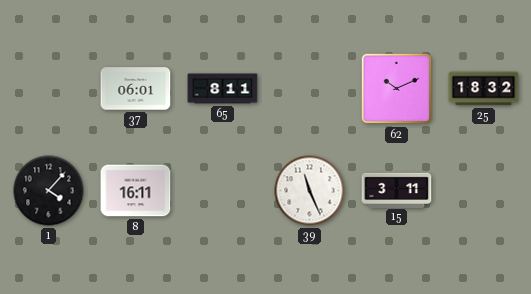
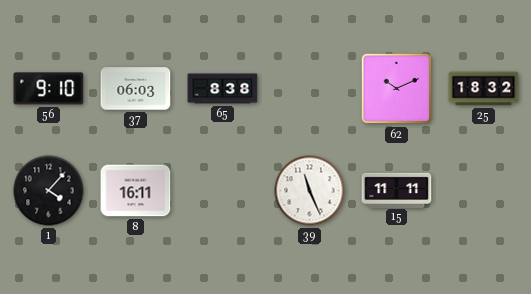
56: none -> 9:10
37: 06:01 -> 06:03
65: 8:11 -> 8:38
15: 3:11 -> 11:11
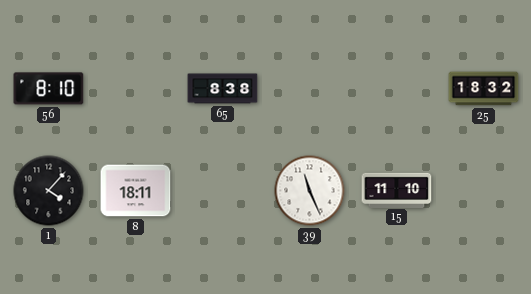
56: 9:10 -> 8:10
37: 06:03 -> none
62: 10:11 -> none
8: 16:11 -> 18:11
15: 11:11 -> 11:10
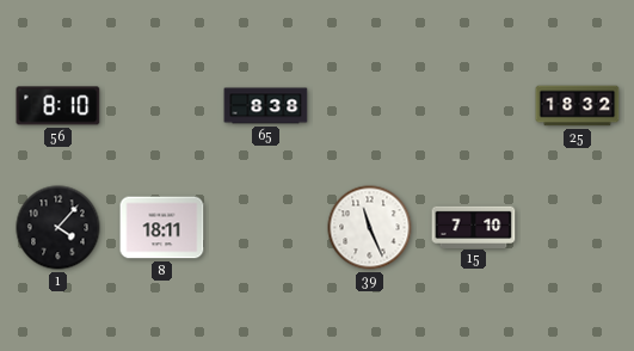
15: 11:10 -> 7:10
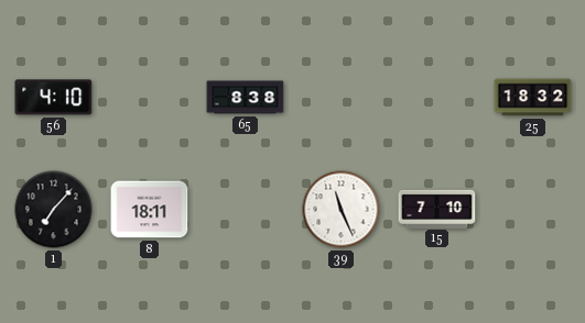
56: 8:10 -> 4:10
1: 4:07 -> 7:07
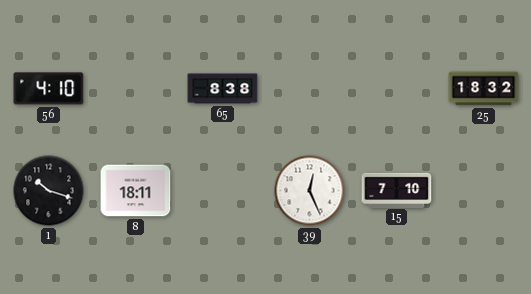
1: 7:07 -> 10:18
39: 11:26 -> 12:26
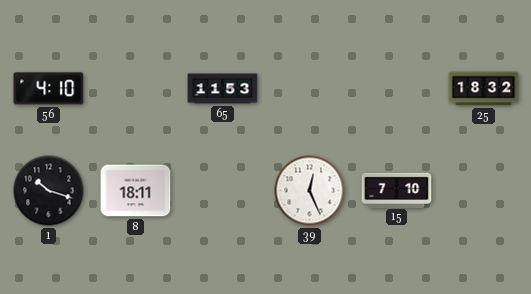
65: 8:38 -> 11:53
